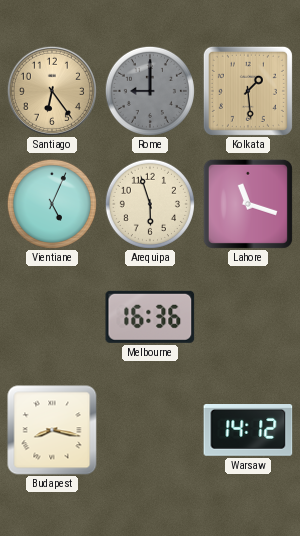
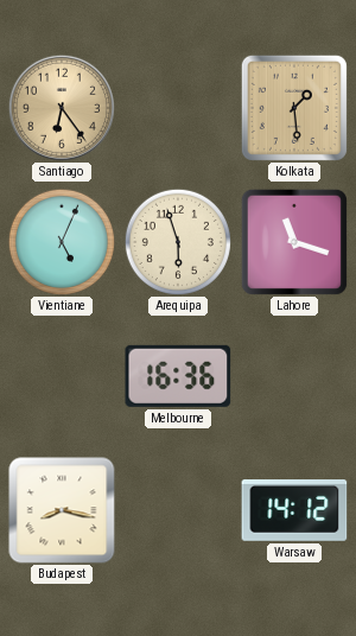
Rome: 9:00 -> none
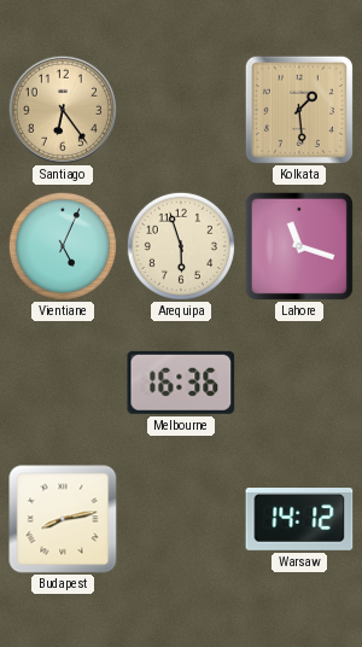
Budapest: 8:17 -> 8:13
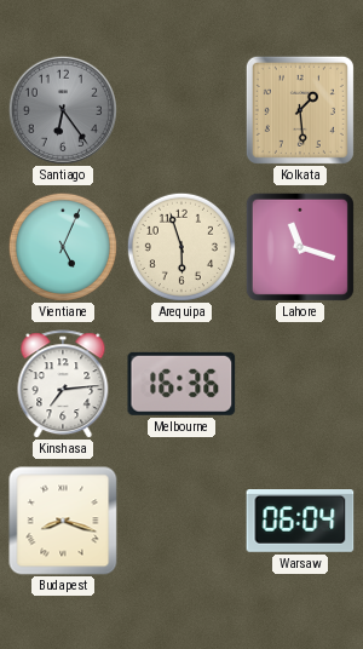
Santiago dial: champagne -> grey
Kinshasa: none -> 7:14
Budapest: 8:13 -> 8:18
Warsaw: 14:12 -> 06:04
